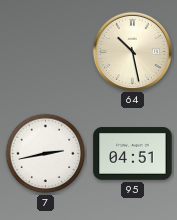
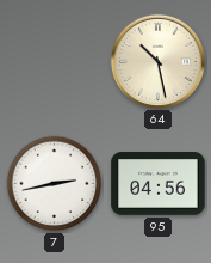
95: 04:51 -> 04:56
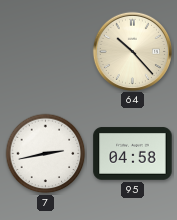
64: 10:28 -> 10:23
95: 04:56 -> 04:58
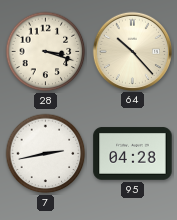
28: none -> 3:18
95: 04:58 -> 04:28
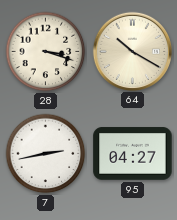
64: 10:23 -> 10:20
95: 04:28 -> 04:27
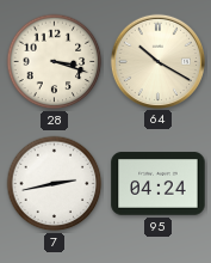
95: 04:27 -> 04:24
